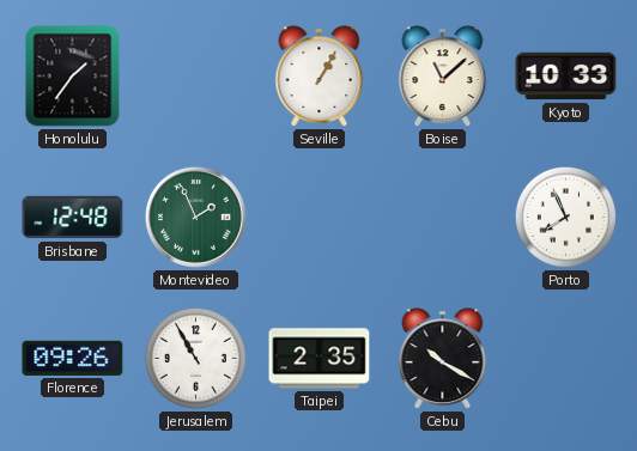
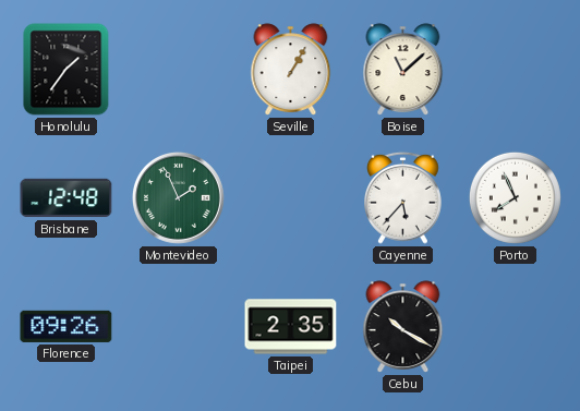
Kyoto: 10:33 -> none
Cayenne: none -> 5:37
Jerusalem: 10:55 -> none
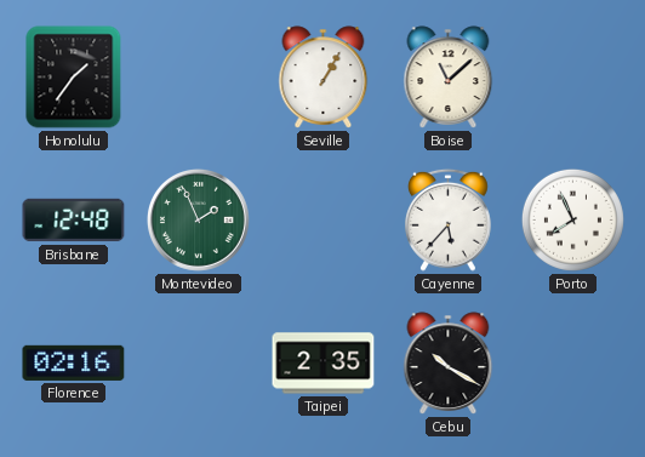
Florence: 09:26 -> 02:16
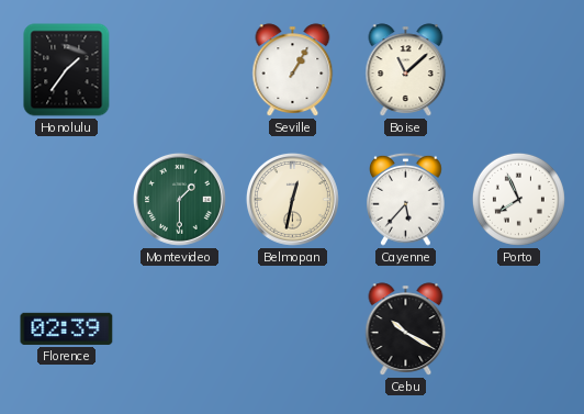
Brisbane: 12:48 -> none
Montevideo: 1:56 -> 1:30
Belmopan: none -> 12:32
Florence: 02:16 -> 02:39
Taipei: 2:35 -> none
